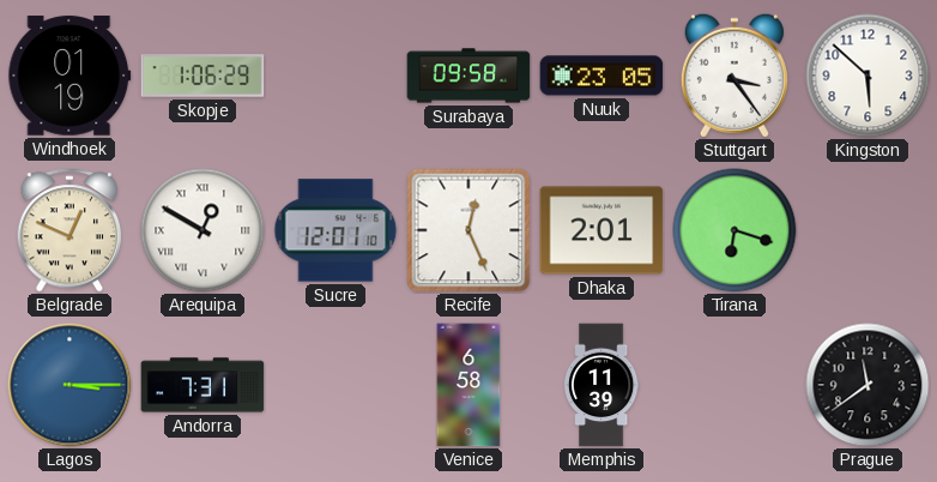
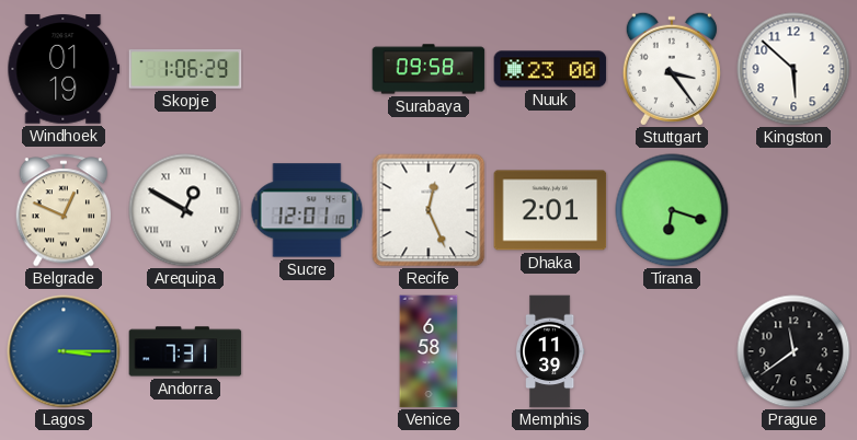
Nuuk: 23:05 -> 23:00
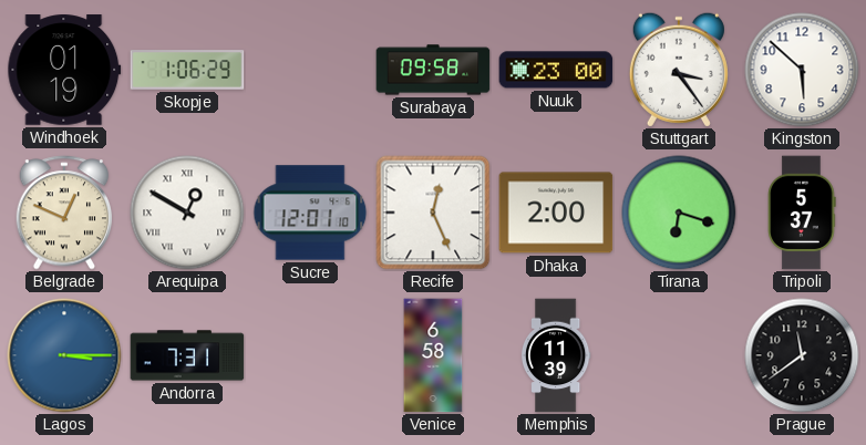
Dhaka: 2:01 -> 2:00
Tripoli: none -> 5:37
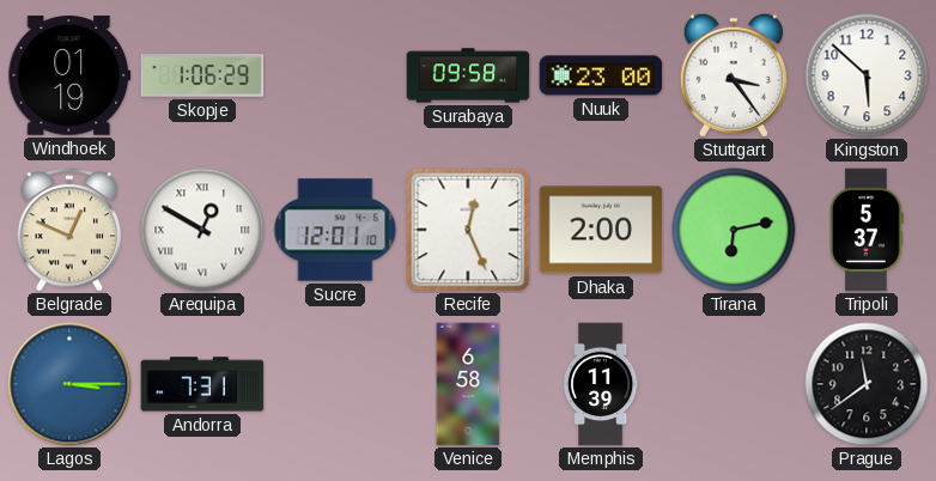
Tirana: 6:18 -> 6:13
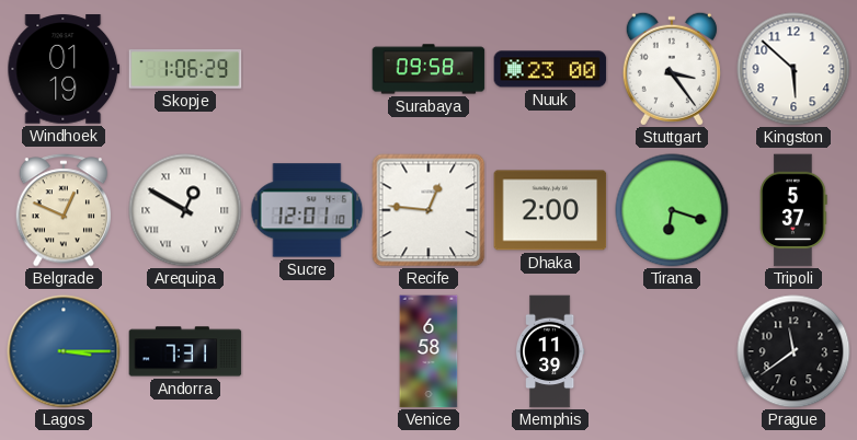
Recife: 12:26 -> 12:46
Tirana: 6:13 -> 6:18
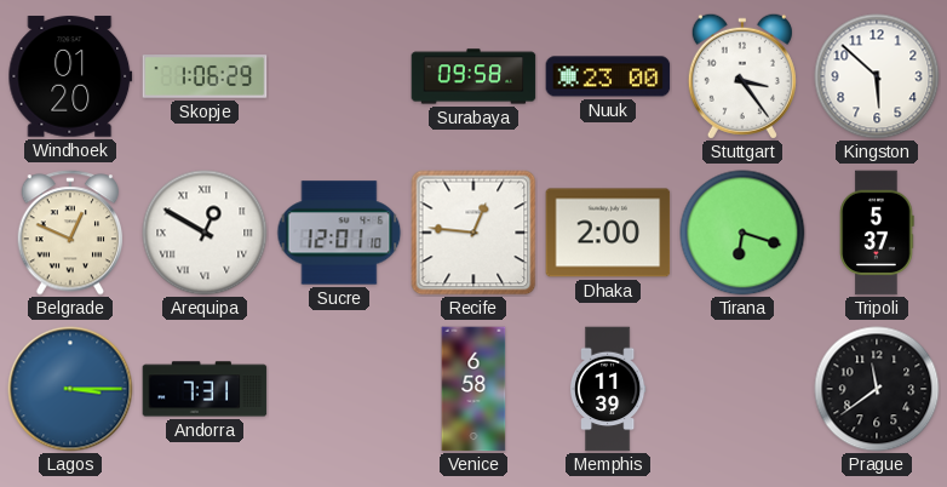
Windhoek: 01:19 -> 01:20
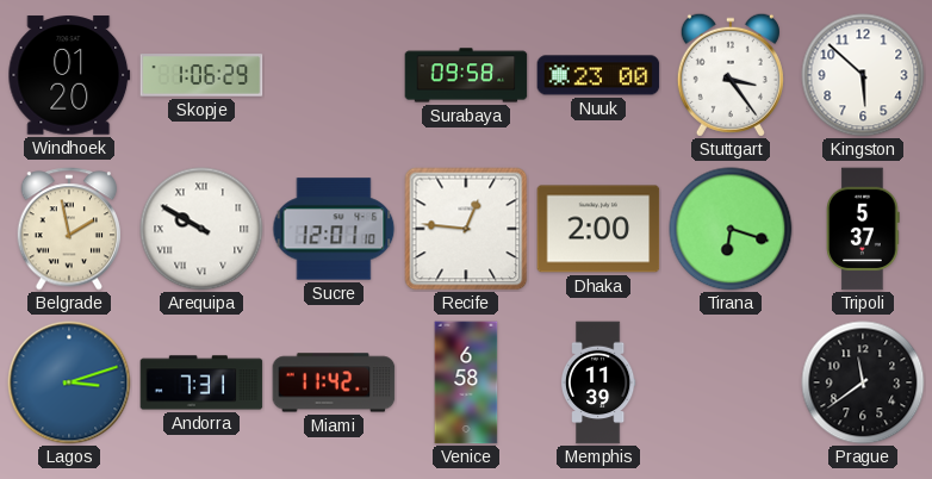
Belgrade: 12:49 -> 1:58
Arequipa: 12:50 -> 9:50
Lagos: 3:15 -> 3:12
Miami: none -> 11:42
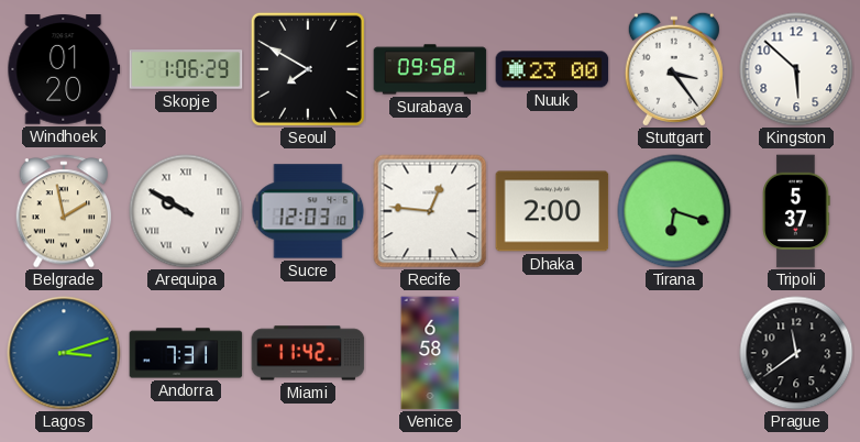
Seoul: none -> 7:50
Sucre: 12:01 -> 12:03
Memphis: 11:39 -> none
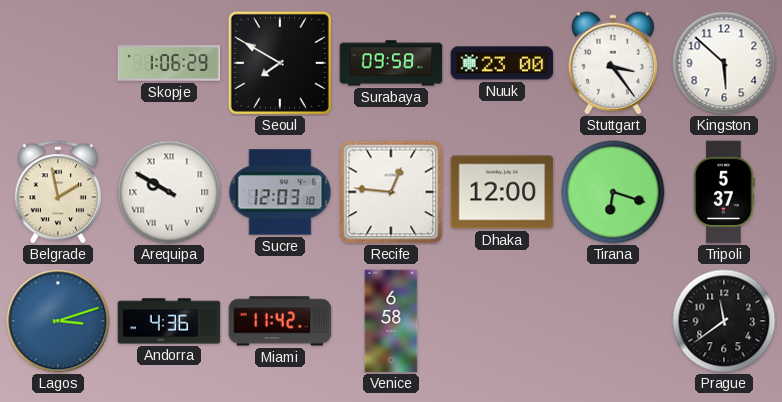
Windhoek: 01:20 -> none
Dhaka: 2:00 -> 12:00
Andorra: 7:31 -> 4:36
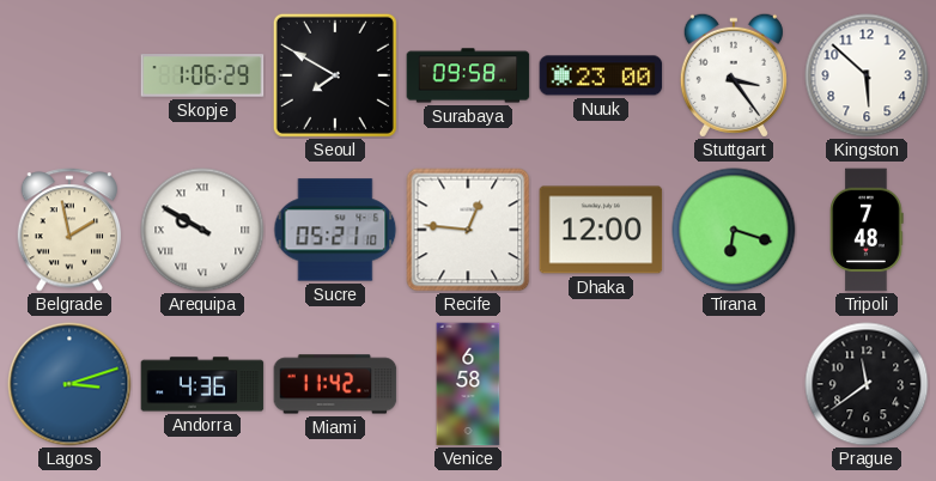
Sucre: 12:03 -> 05:21
Tripoli: 5:37 -> 7:48
